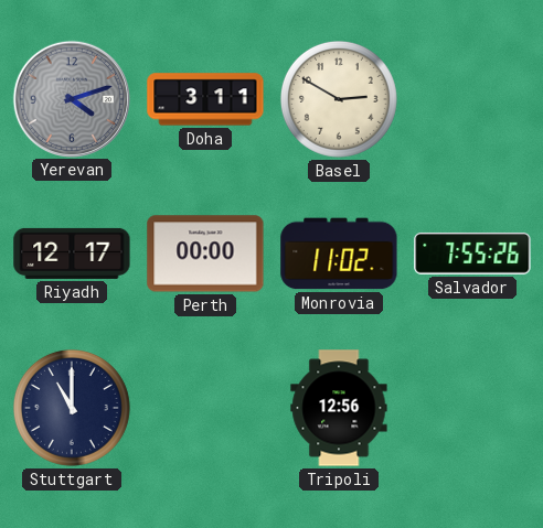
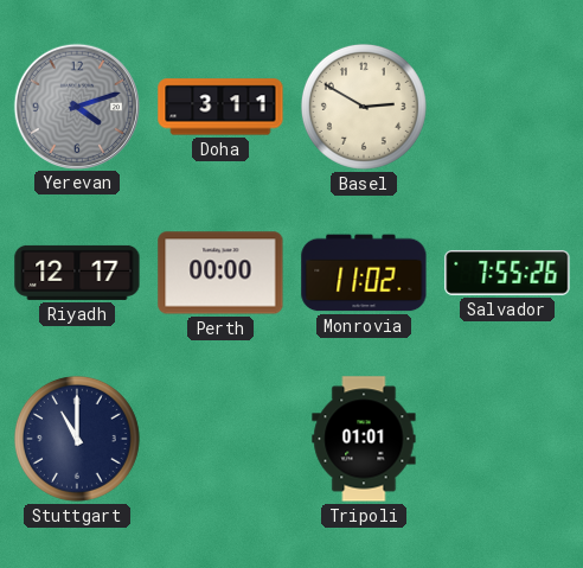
Tripoli: 12:56 -> 01:01
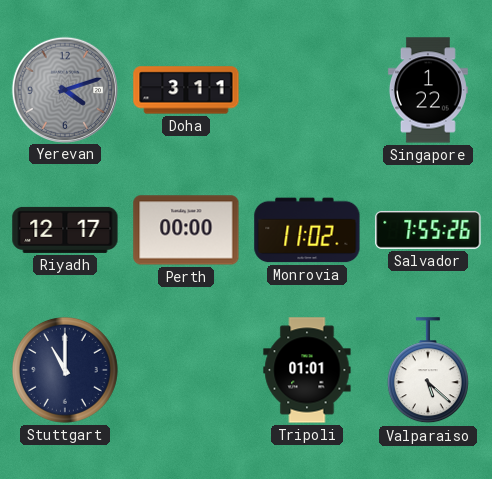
Basel: 2:50 -> none
Singapore: none -> 1:22
Valparaiso: none -> 5:22
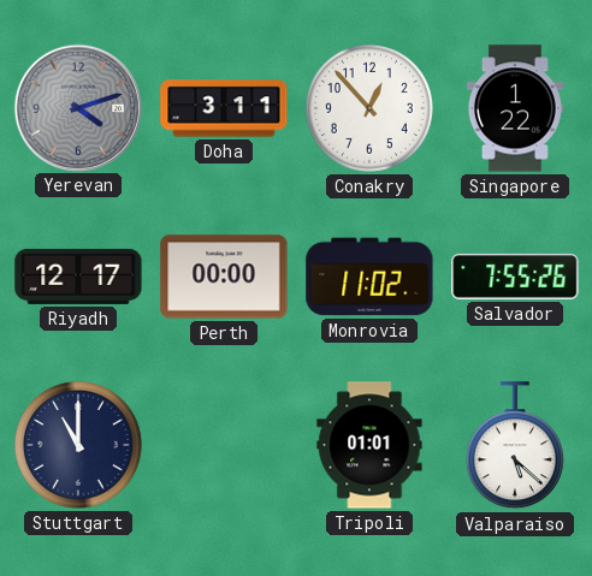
Conakry: none -> 12:53
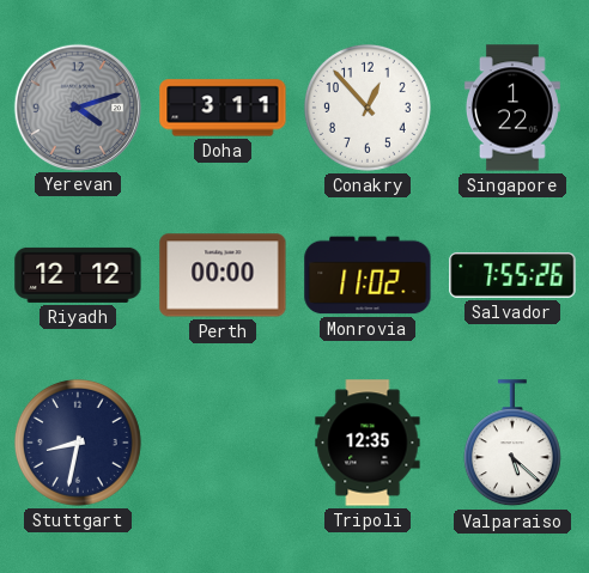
Riyadh: 12:17 -> 12:12
Stuttgart: 11:00 -> 8:32
Tripoli: 01:01 -> 12:35
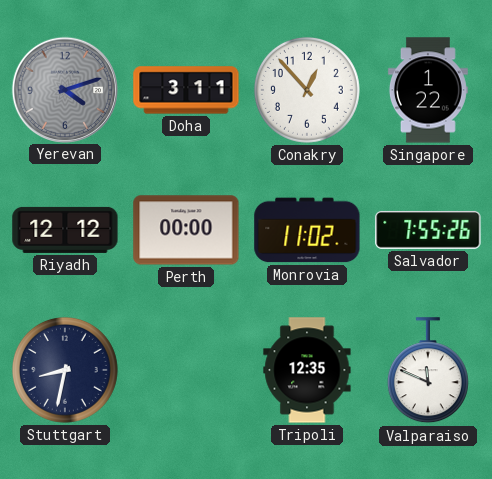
Valparaiso: 5:22 -> 11:49
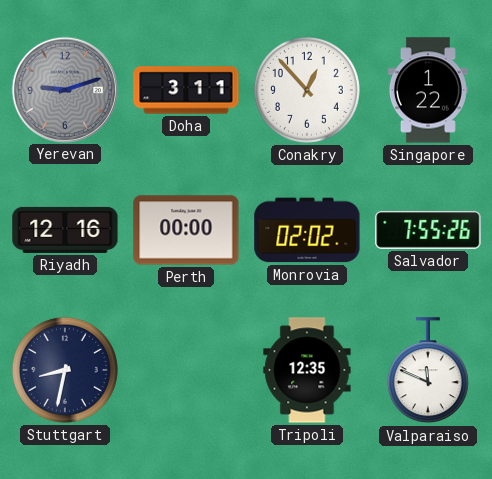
Yerevan: 4:12 -> 9:12
Riyadh: 12:12 -> 12:16
Monrovia: 11:02 -> 02:02
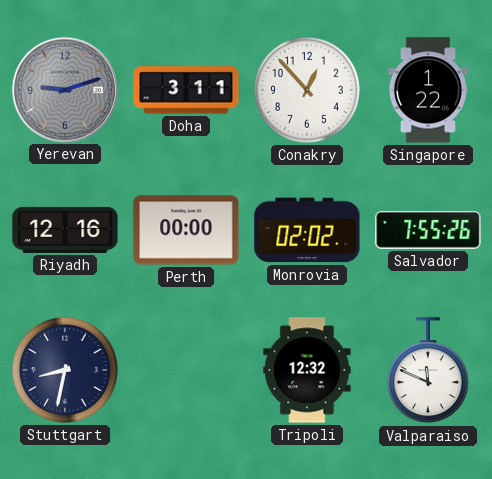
Tripoli: 12:35 -> 12:32
